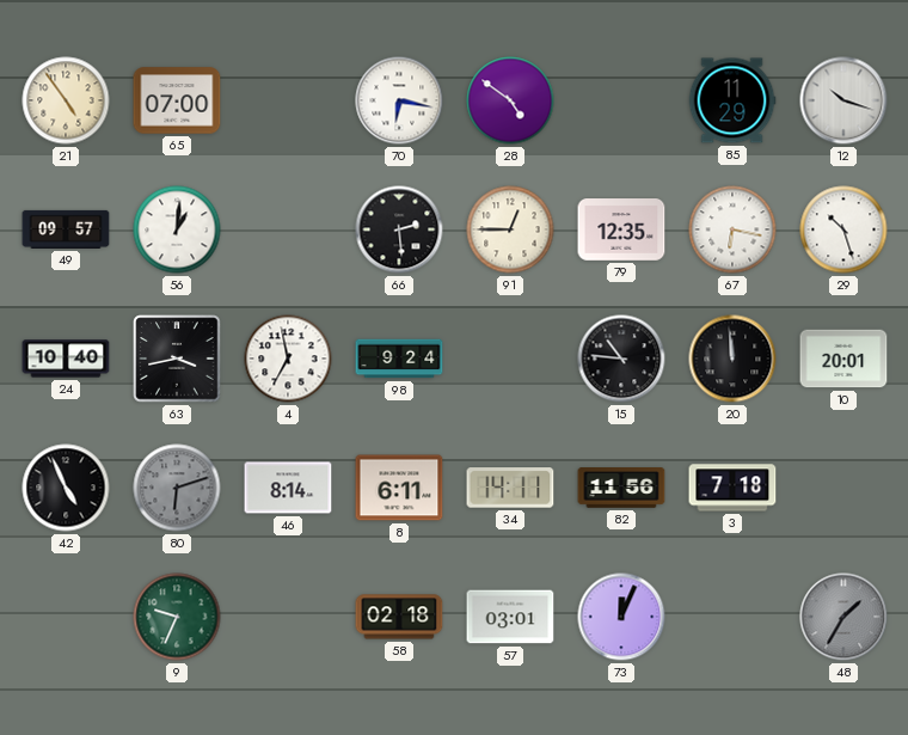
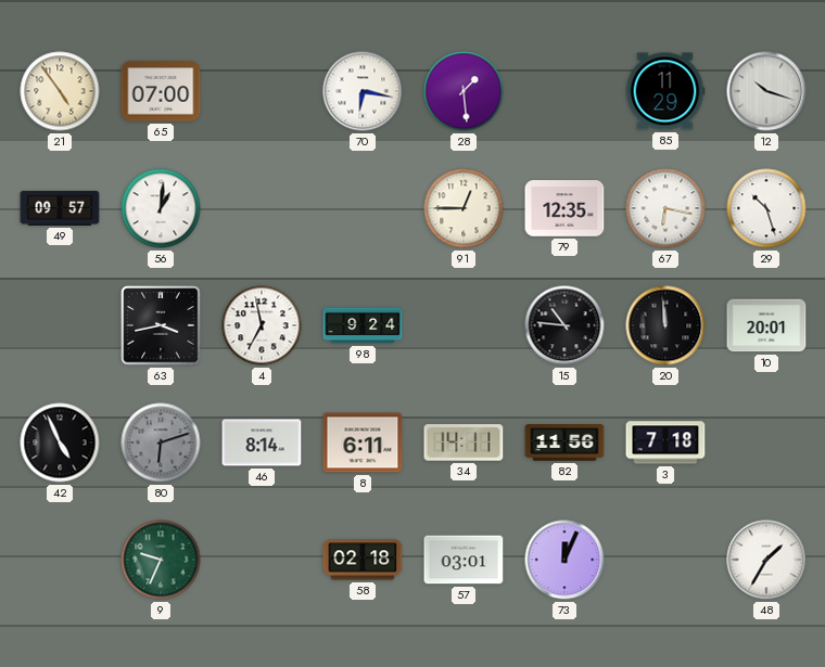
28: 4:51 -> 1:29
66: 2:29 -> none
24: 10:40 -> none
48 dial: grey -> white
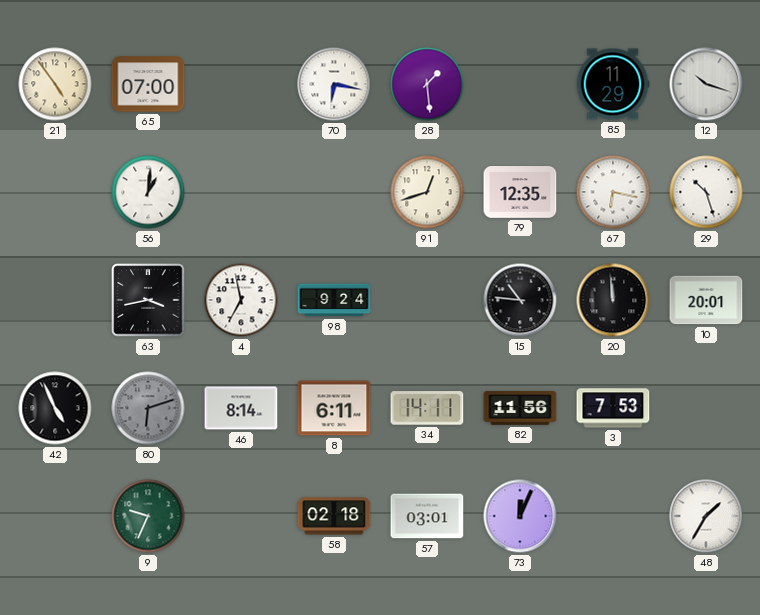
49: 09:57 -> none
91: 12:45 -> 12:42
3: 7:18 -> 7:53
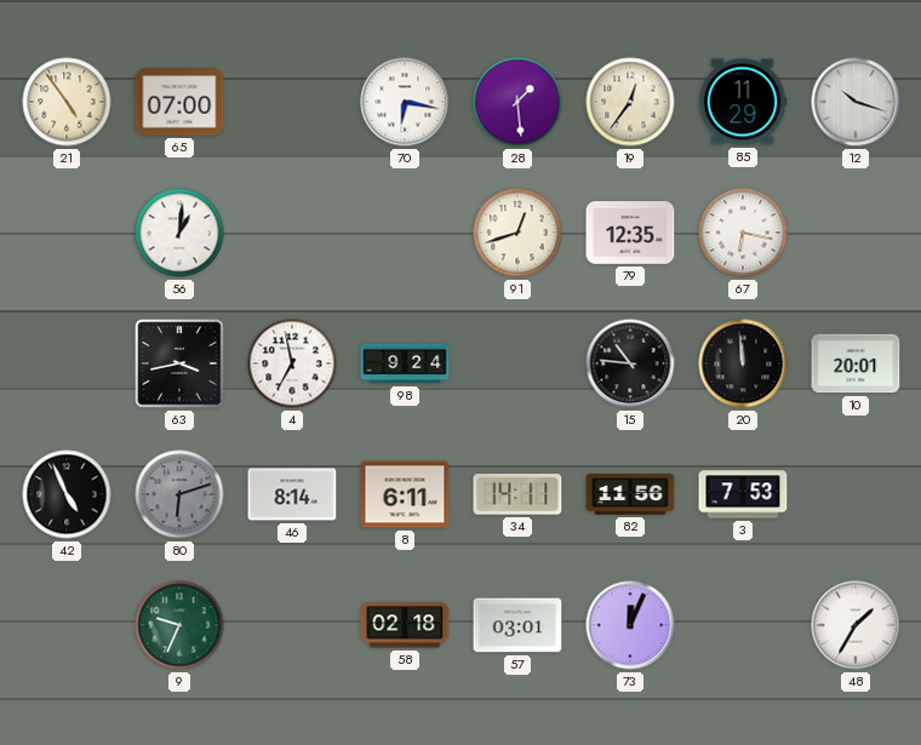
19: none -> 12:36
29: 10:27 -> none
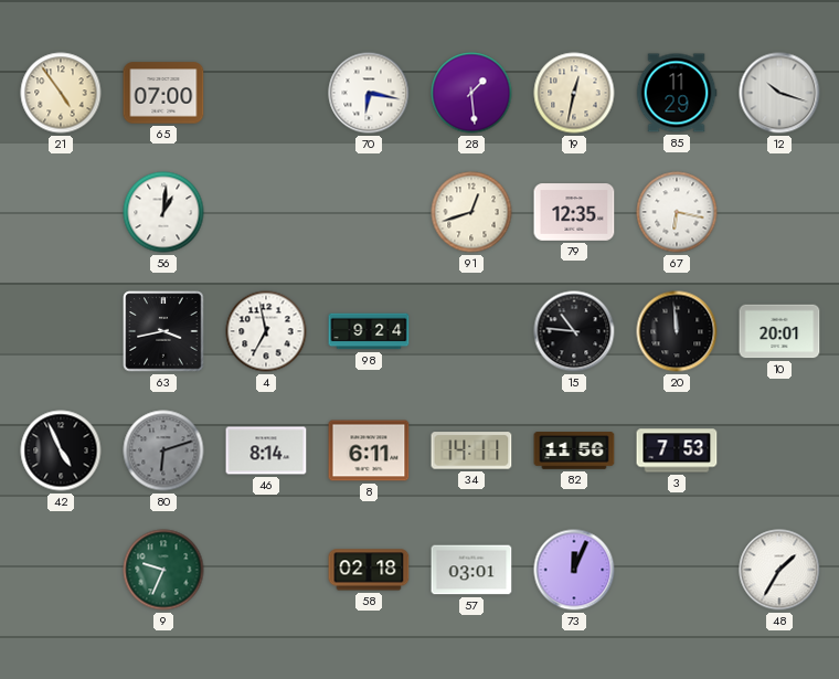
19: 12:36 -> 12:32
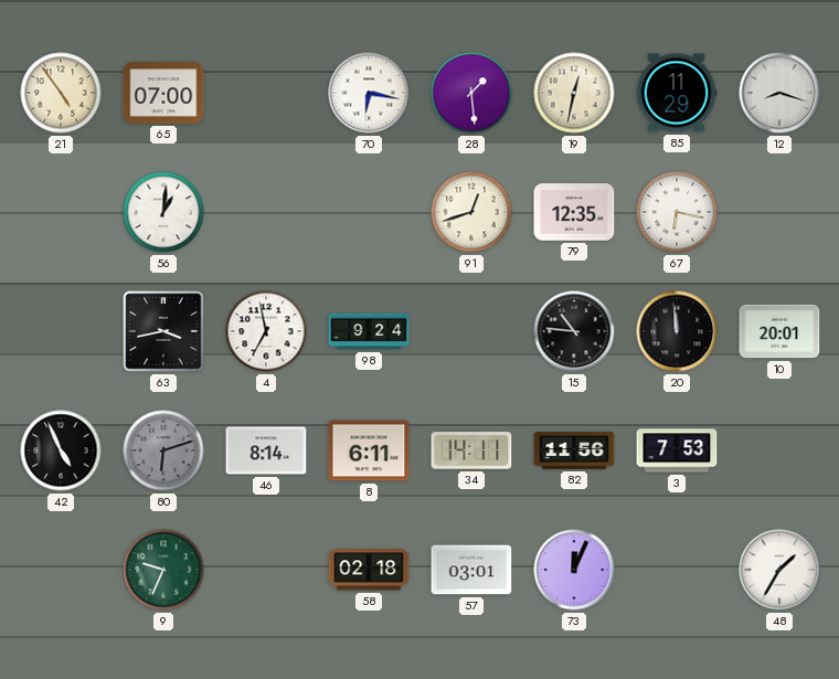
12: 10:18 -> 8:18
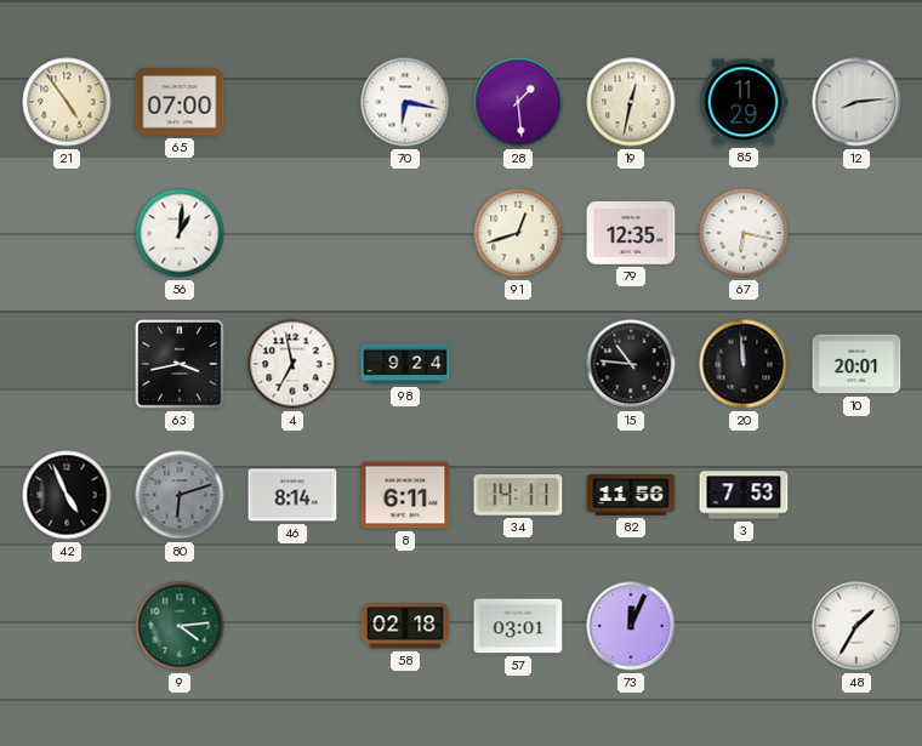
12: 8:18 -> 8:14
9: 9:34 -> 4:14
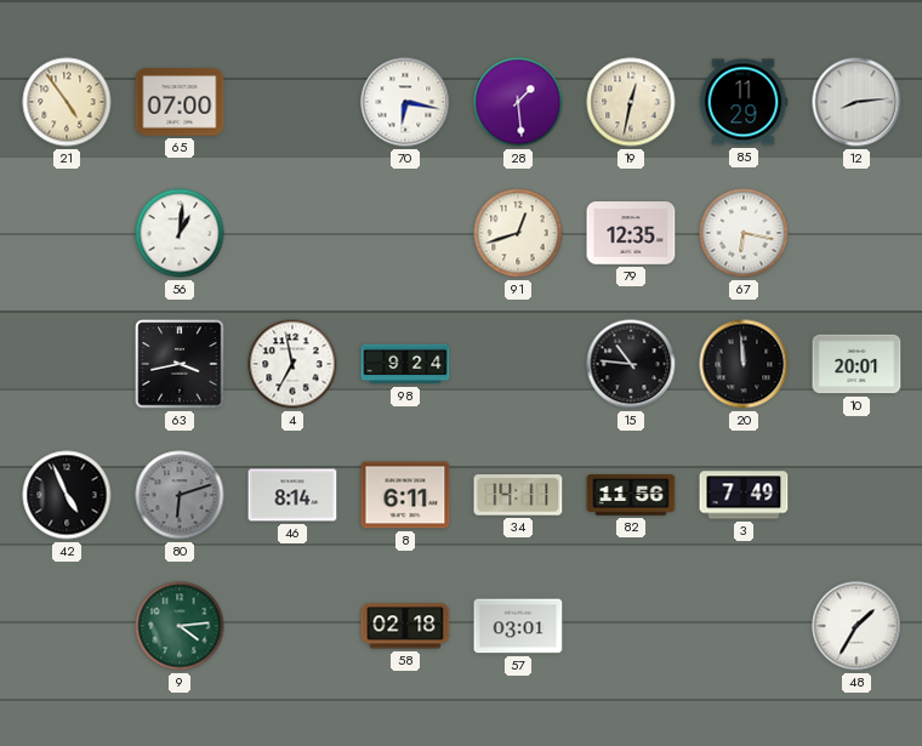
3: 7:53 -> 7:49
73: 12:04 -> none
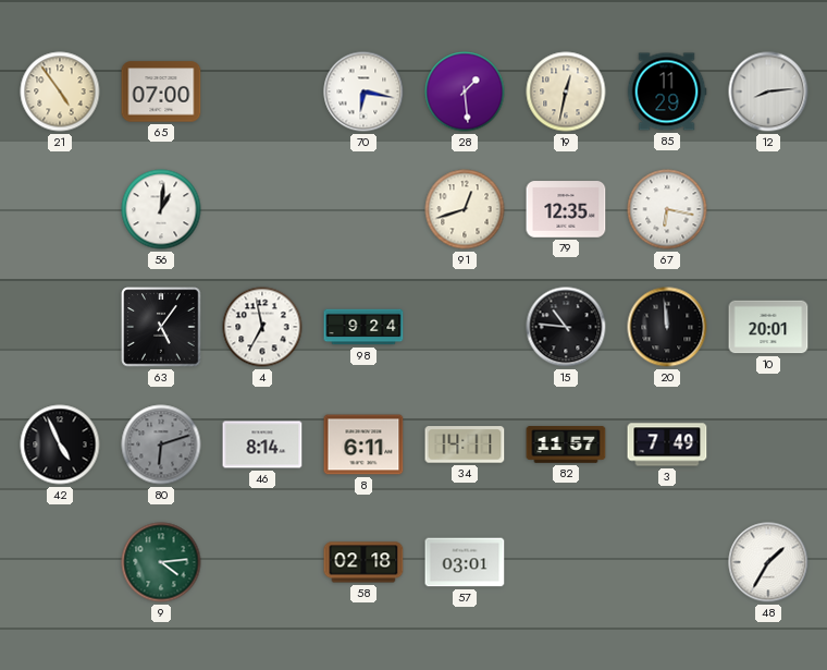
63: 3:43 -> 5:06
82: 11:56 -> 11:57
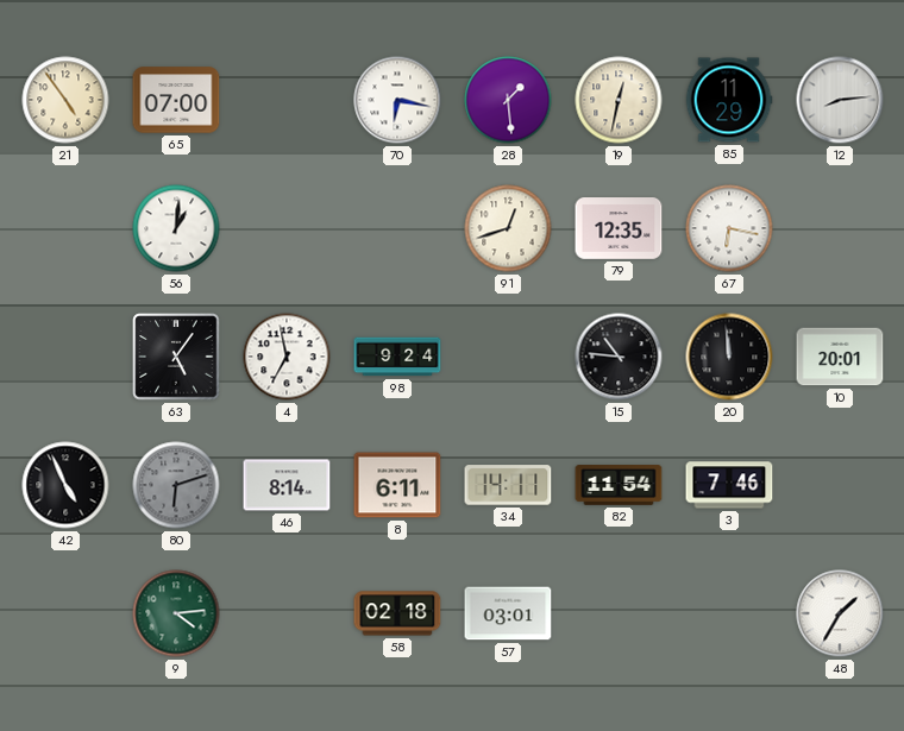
82: 11:57 -> 11:54
3: 7:49 -> 7:46
